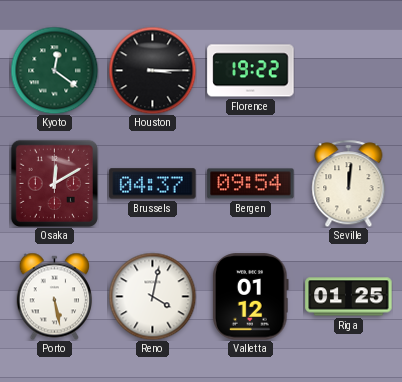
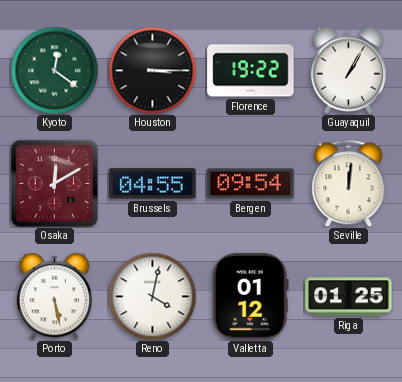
Guayaquil: none -> 1:05
Brussels: 04:37 -> 04:55
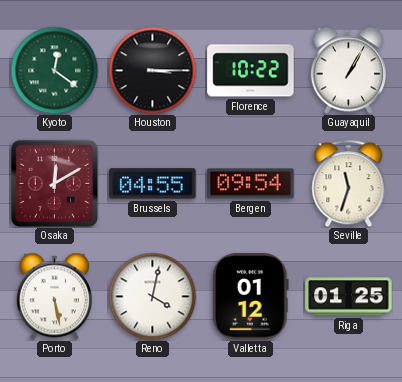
Florence: 19:22 -> 10:22
Seville: 12:01 -> 11:33
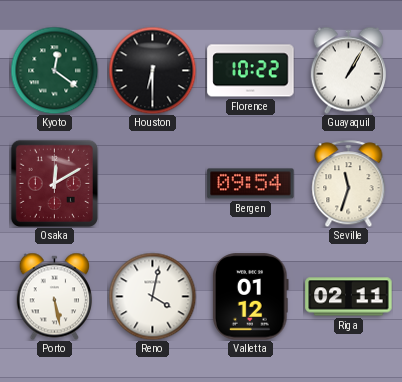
Houston: 3:15 -> 6:30
Brussels: 04:55 -> none
Riga: 01:25 -> 02:11
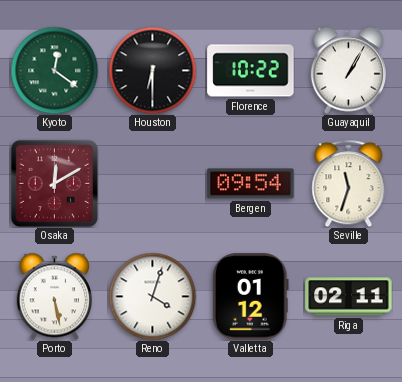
Reno: 4:02 -> 4:03
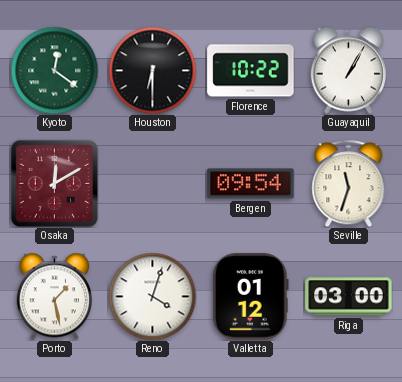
Porto: 5:28 -> 1:28
Riga: 02:11 -> 03:00
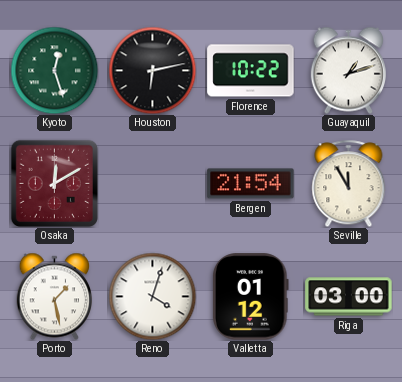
Kyoto: 12:21 -> 12:27
Houston: 6:30 -> 6:13
Guayaquil: 1:05 -> 1:12
Bergen: 09:54 -> 21:54
Seville: 11:33 -> 11:55
